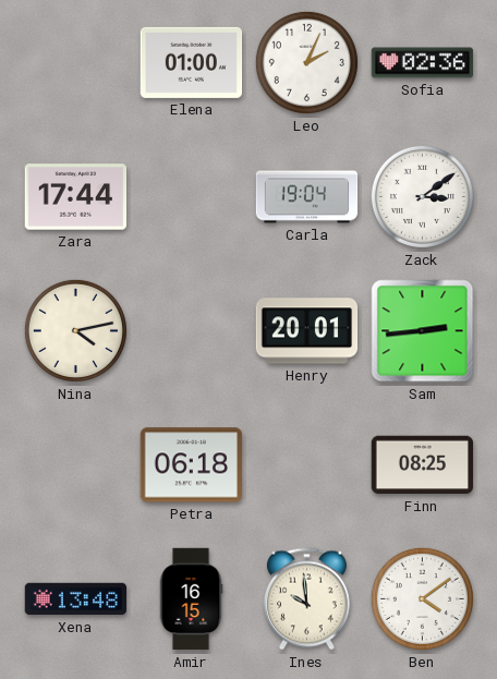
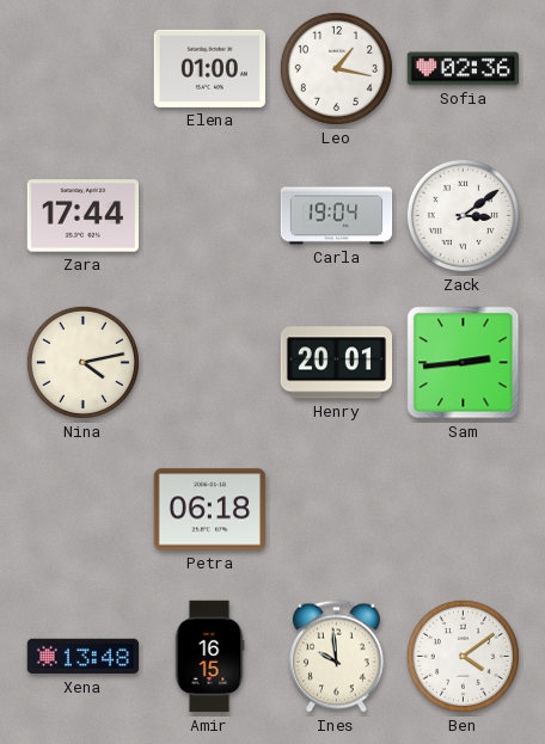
Leo: 2:04 -> 1:17
Finn: 08:25 -> none
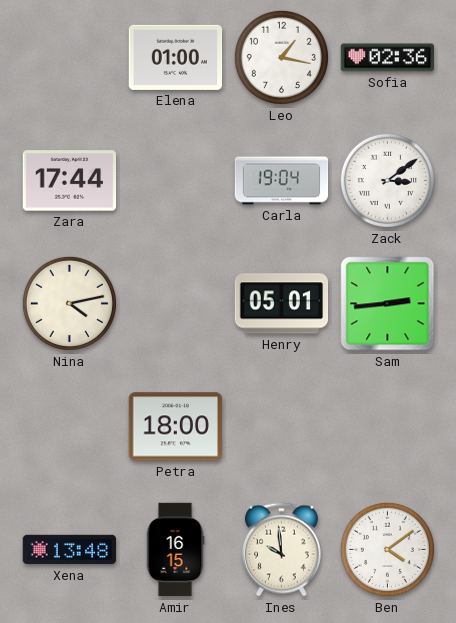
Henry: 20:01 -> 05:01
Petra: 06:18 -> 18:00
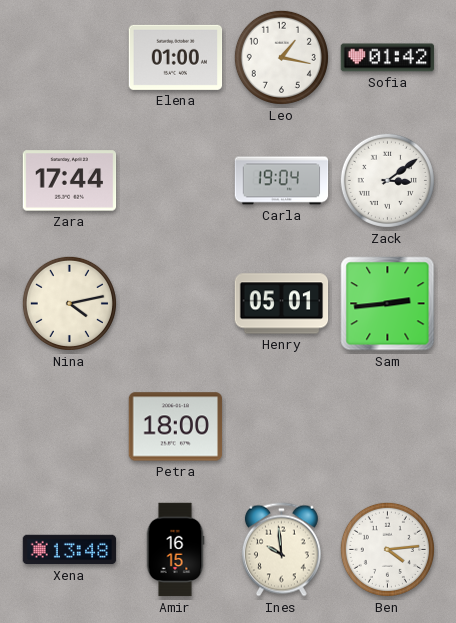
Sofia: 02:36 -> 01:42
Ben: 4:09 -> 4:14
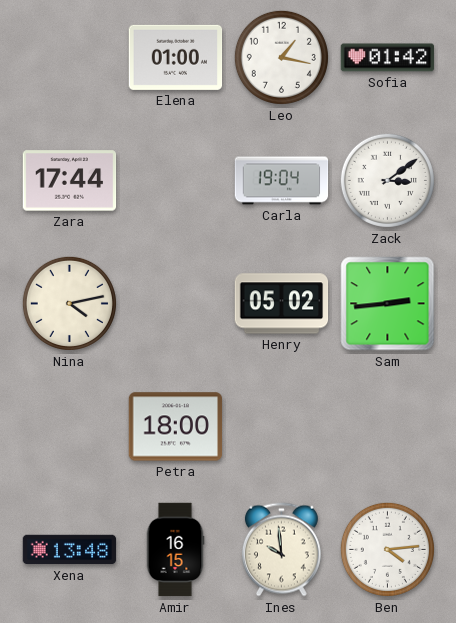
Henry: 05:01 -> 05:02
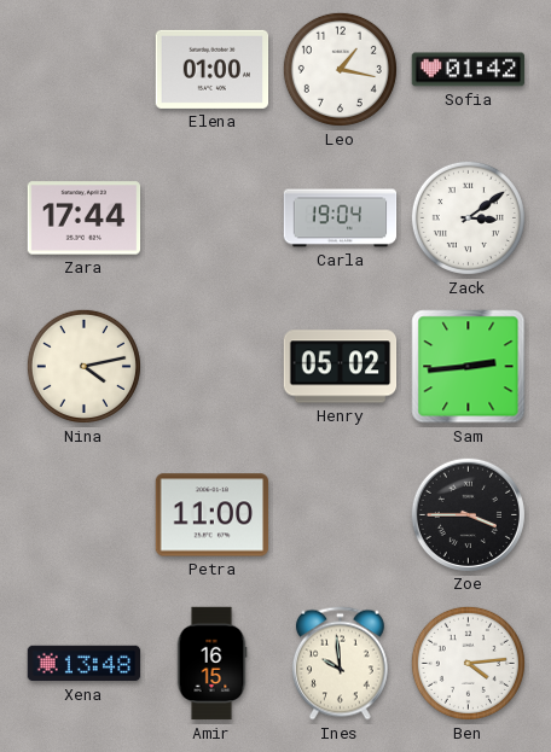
Petra: 18:00 -> 11:00
Zoe: none -> 3:45
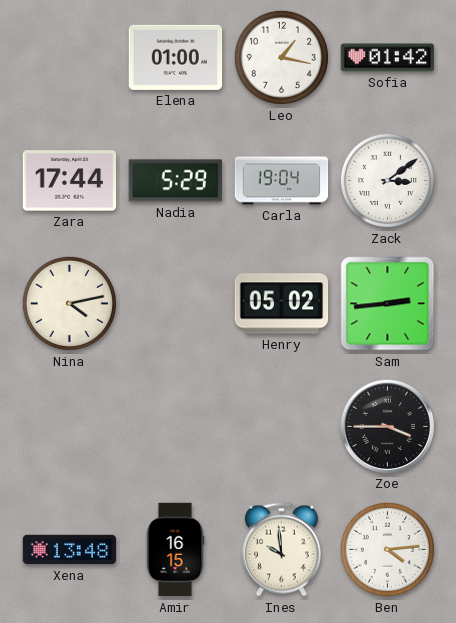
Nadia: none -> 5:29
Petra: 11:00 -> none
